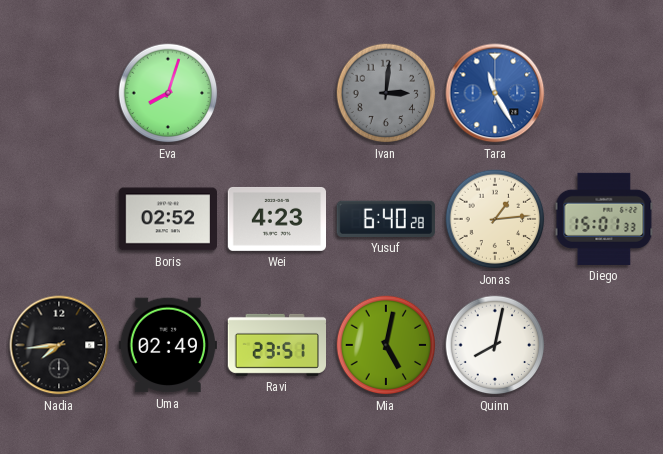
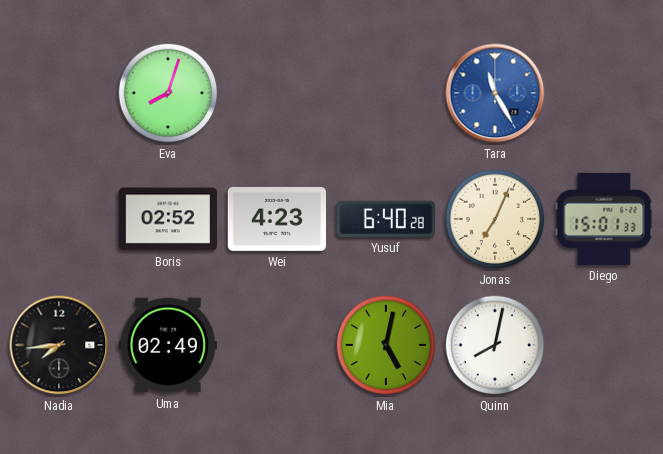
Ivan: 3:01 -> none
Jonas: 1:14 -> 7:04
Ravi: 23:51 -> none
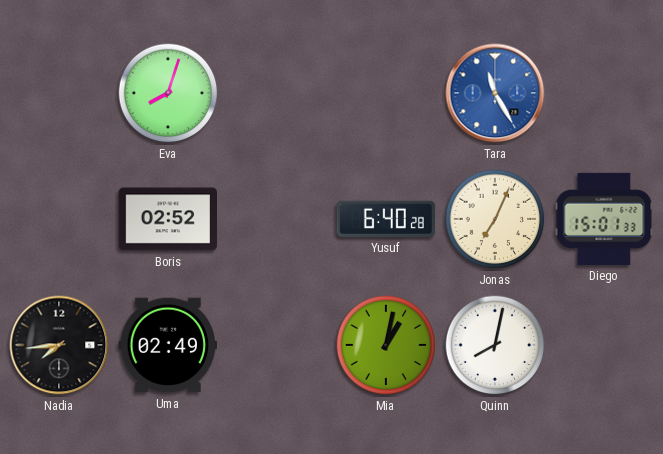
Wei: 4:23 -> none
Mia: 5:02 -> 1:02
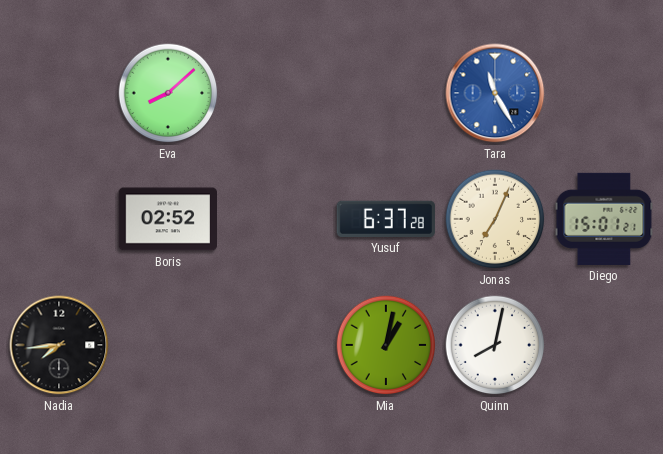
Eva: 8:03 -> 8:08
Yusuf: 6:40 -> 6:37
Diego: 15:01:33 -> 15:01:21
Uma: 02:49 -> none
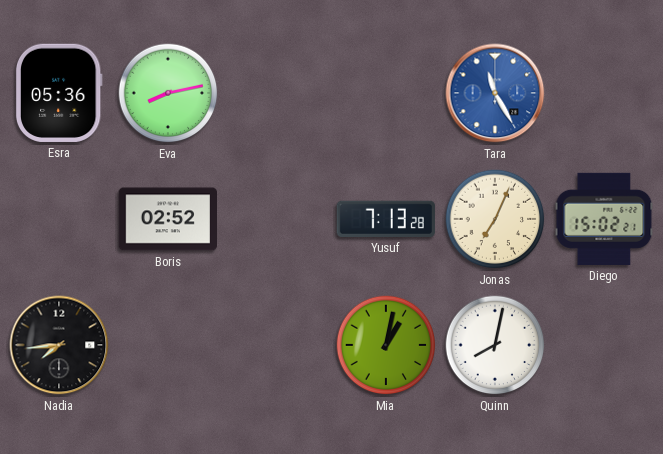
Esra: none -> 05:36
Eva: 8:08 -> 8:13
Yusuf: 6:37 -> 7:13
Diego: 15:01 -> 15:02
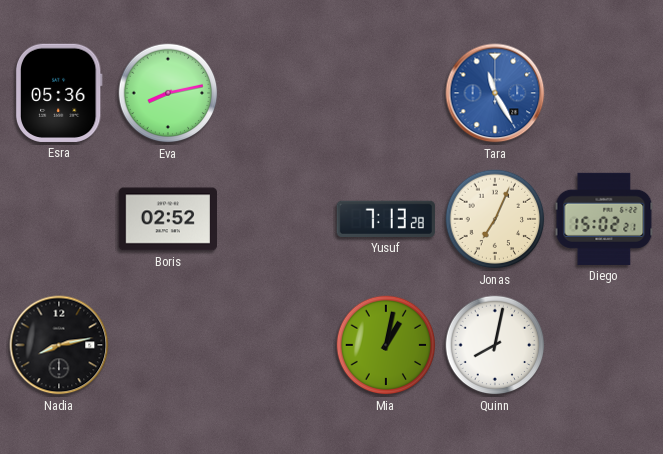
Nadia: 7:44 -> 8:13
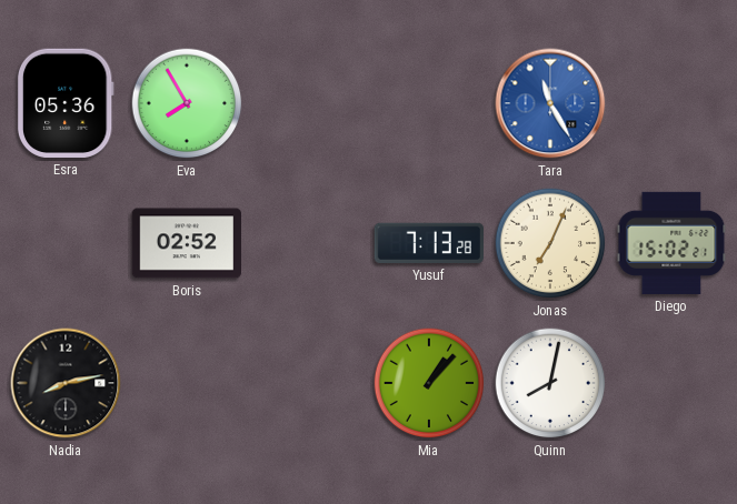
Eva: 8:13 -> 7:55
Mia: 1:02 -> 1:07
